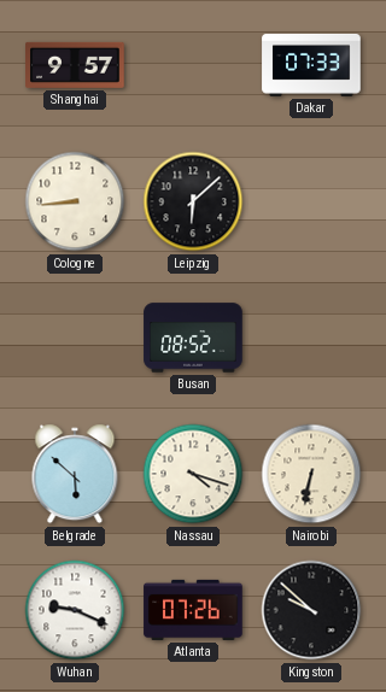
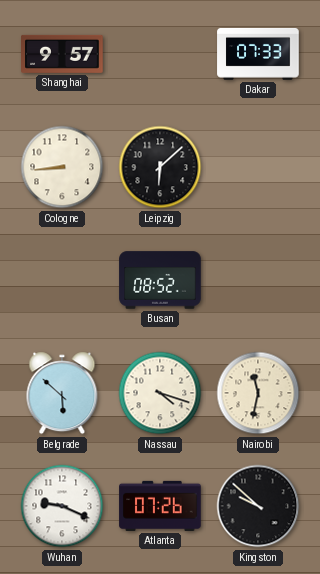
Nairobi: 6:32 -> 11:32
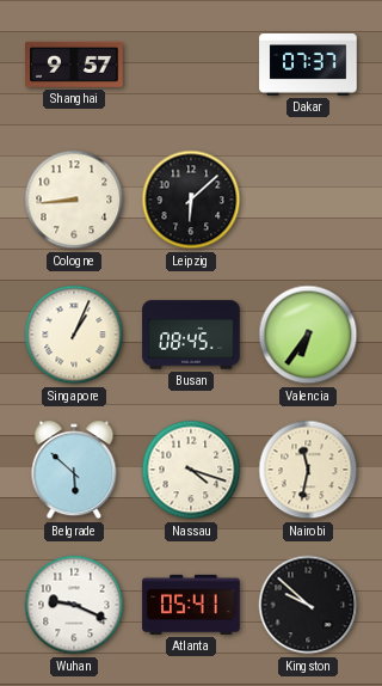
Dakar: 07:33 -> 07:37
Singapore: none -> 1:04
Busan: 08:52 -> 08:45
Valencia: none -> 6:36
Atlanta: 07:26 -> 05:41
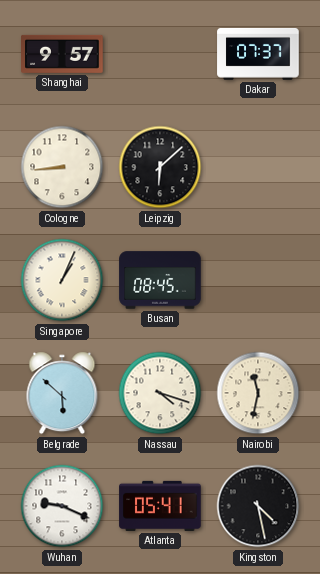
Valencia: 6:36 -> none
Kingston: 9:52 -> 4:28
